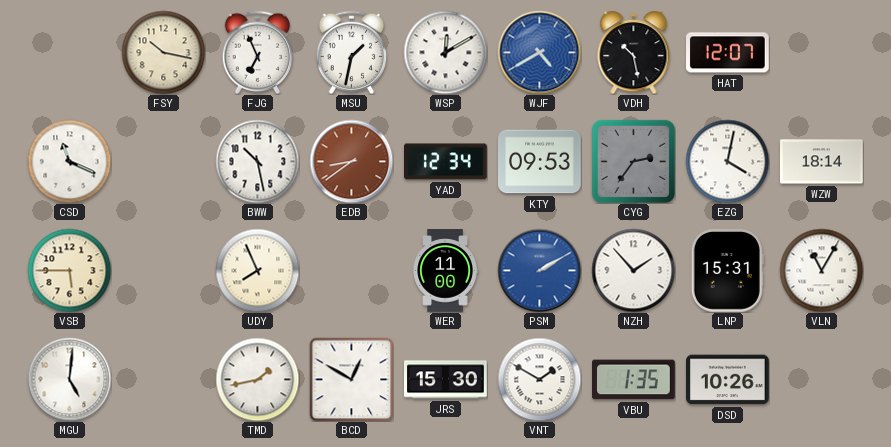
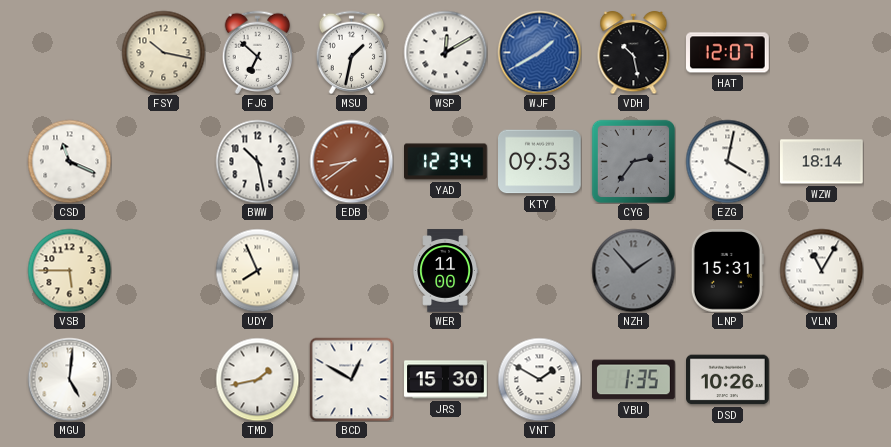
FJG: 6:56 -> 6:52
WJF: 4:40 -> 1:40
PSM: 2:10 -> none
NZH dial: white -> grey
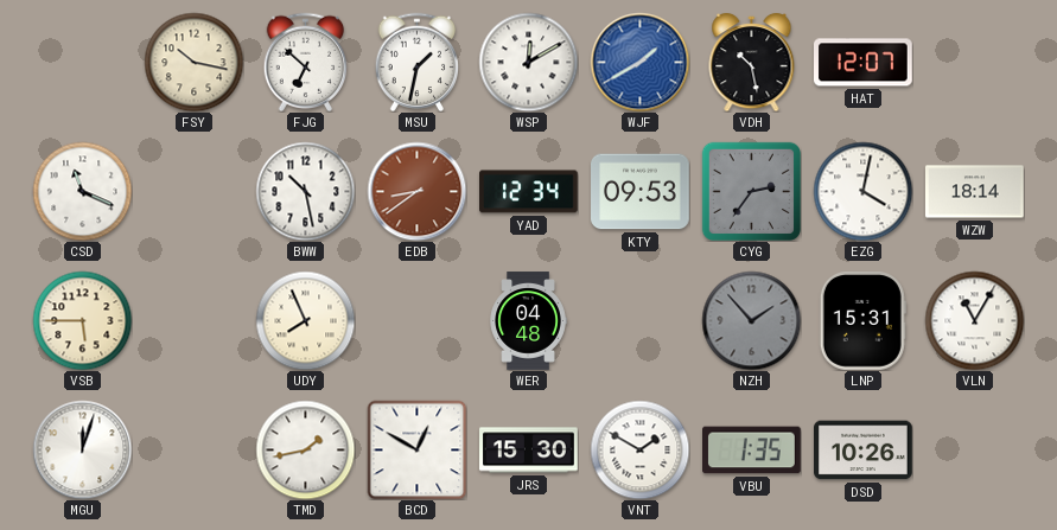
WER: 11:00 -> 04:48
MGU: 5:01 -> 12:03
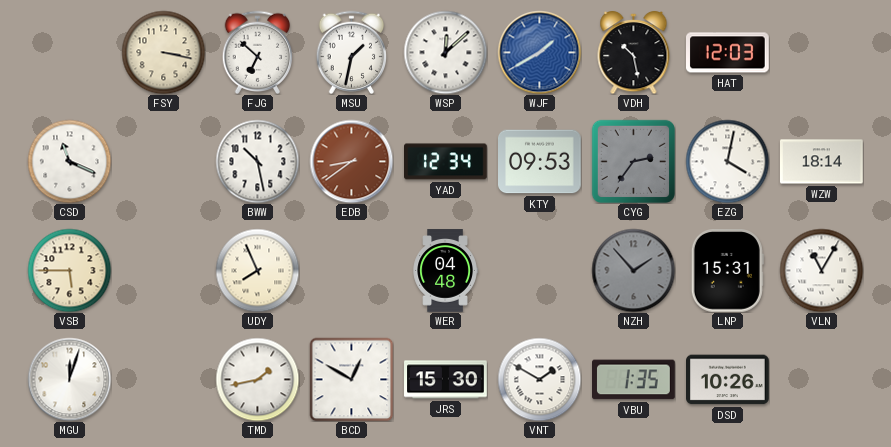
FSY: 10:17 -> 3:17
WSP: 12:10 -> 12:08
HAT: 12:07 -> 12:03
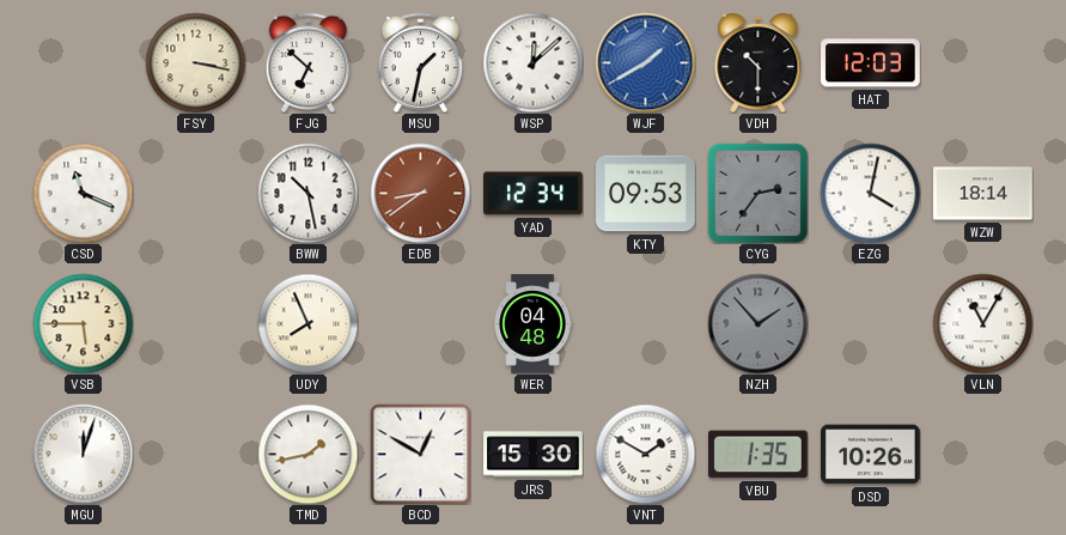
VDH: 10:28 -> 10:30
LNP: 15:31 -> none
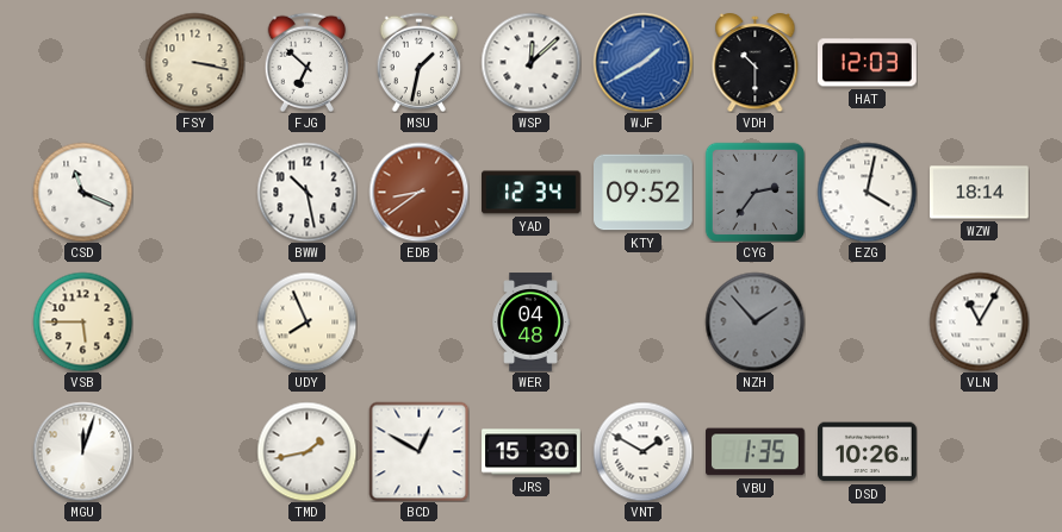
KTY: 09:53 -> 09:52
